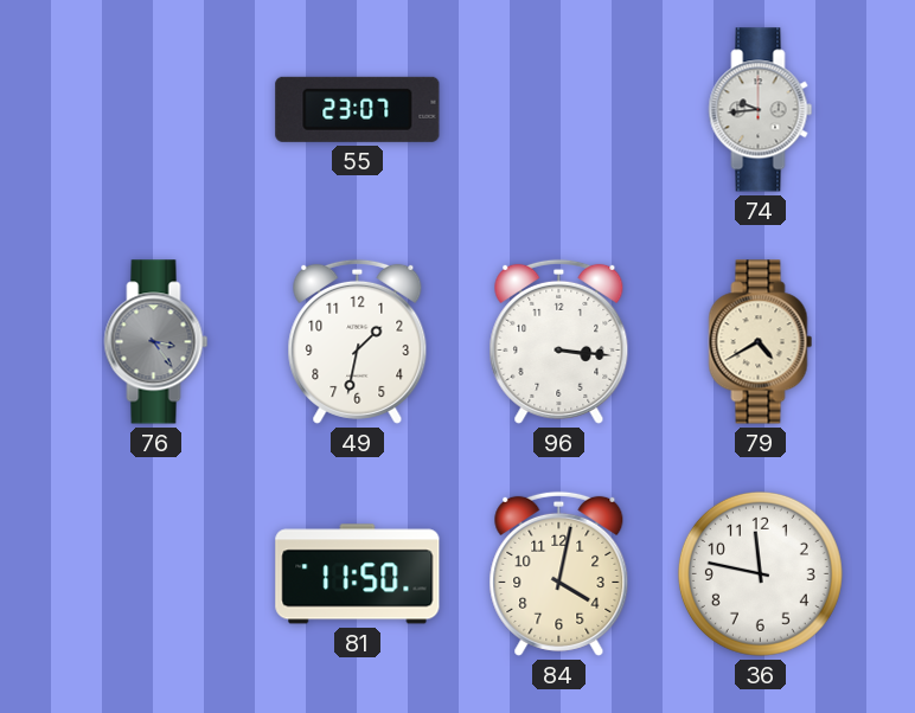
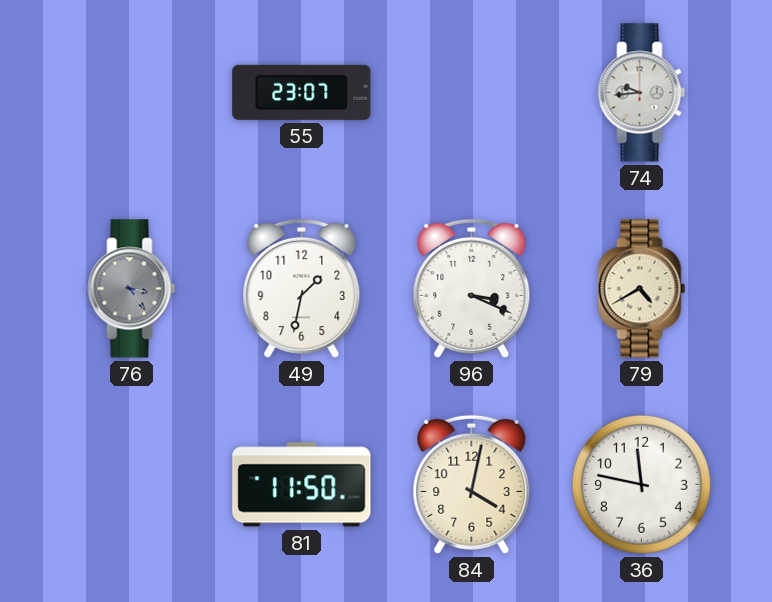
96: 3:16 -> 3:19
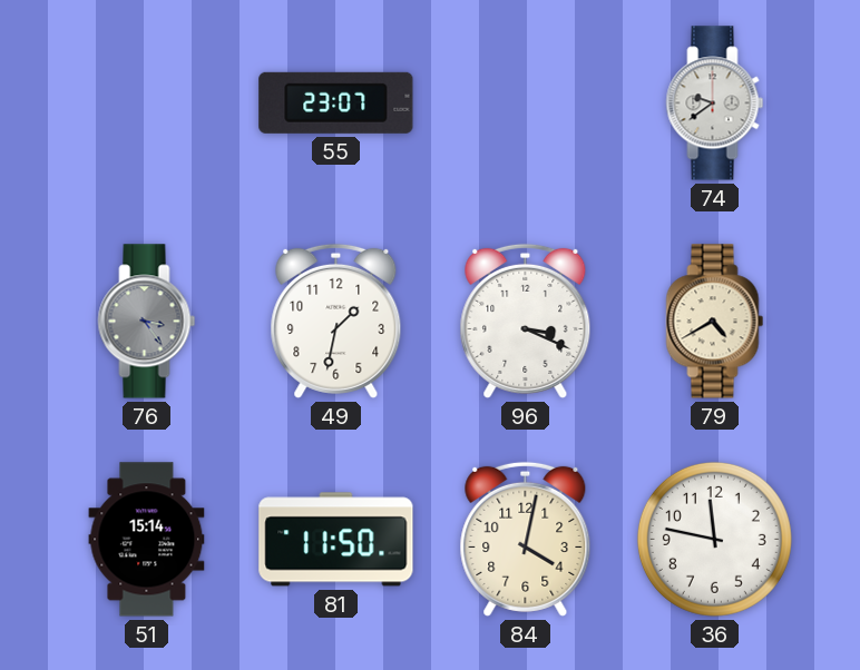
74: 9:44 -> 9:39
51: none -> 15:14
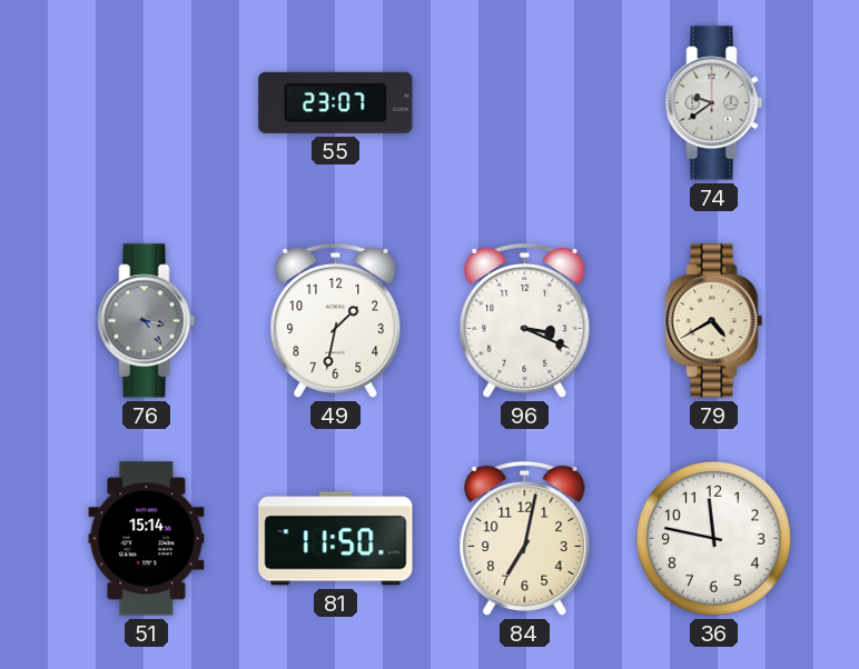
84: 4:02 -> 7:02
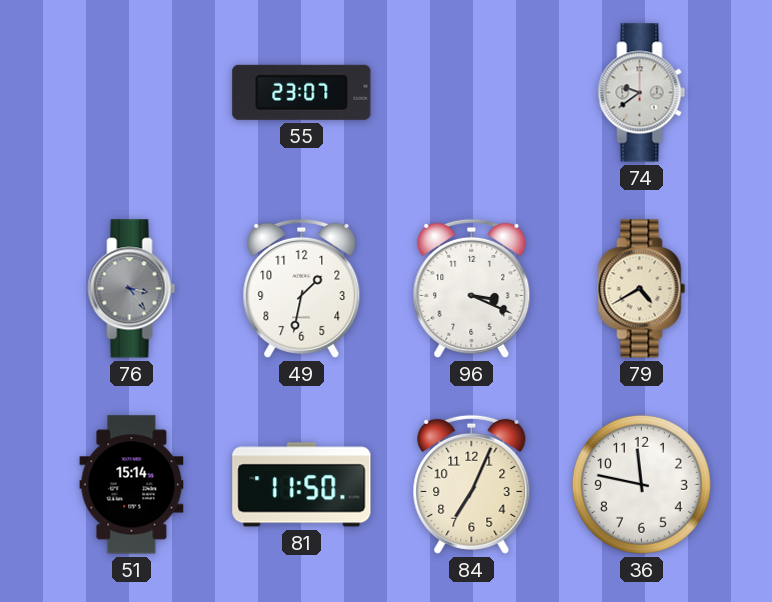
84: 7:02 -> 7:04
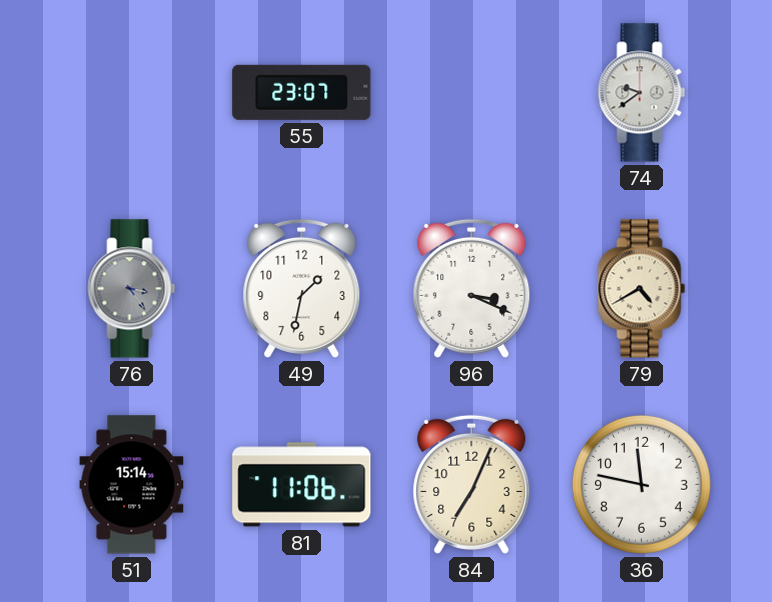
81: 11:50 -> 11:06
